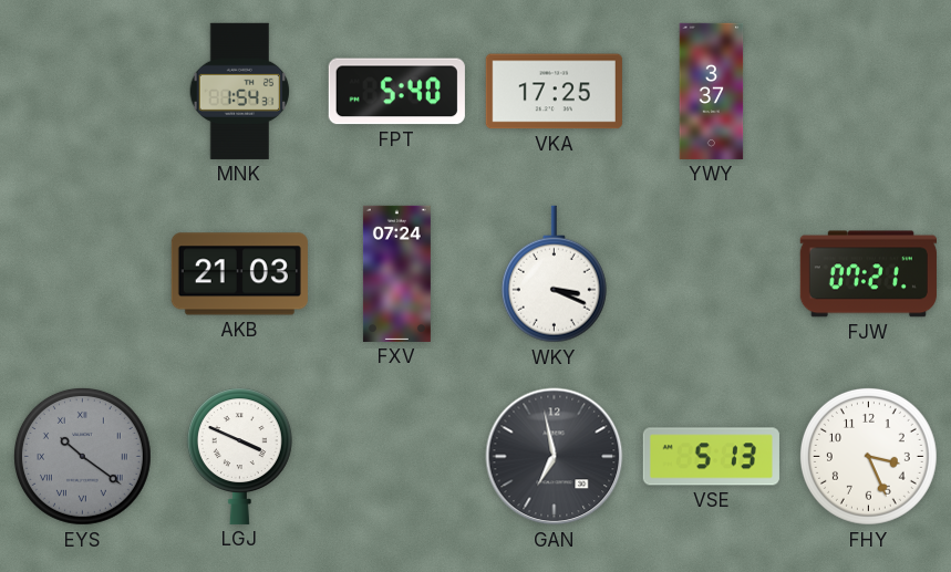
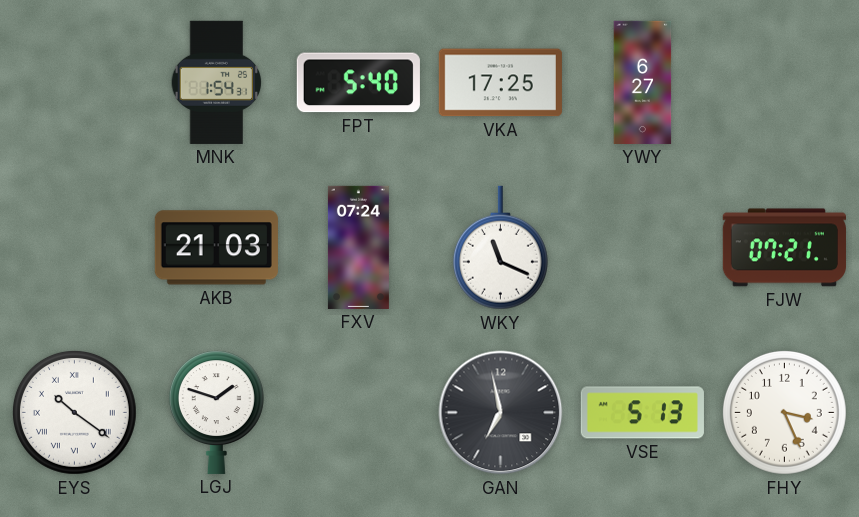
YWY: 3:37 -> 6:27
WKY: 3:19 -> 11:19
EYS dial: grey -> white
LGJ: 3:49 -> 1:48
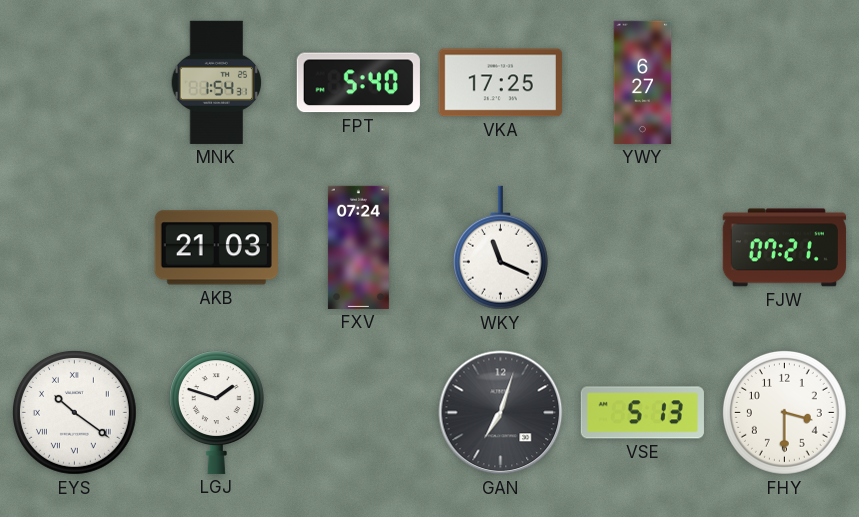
GAN: 6:58 -> 7:03
FHY: 3:26 -> 3:30
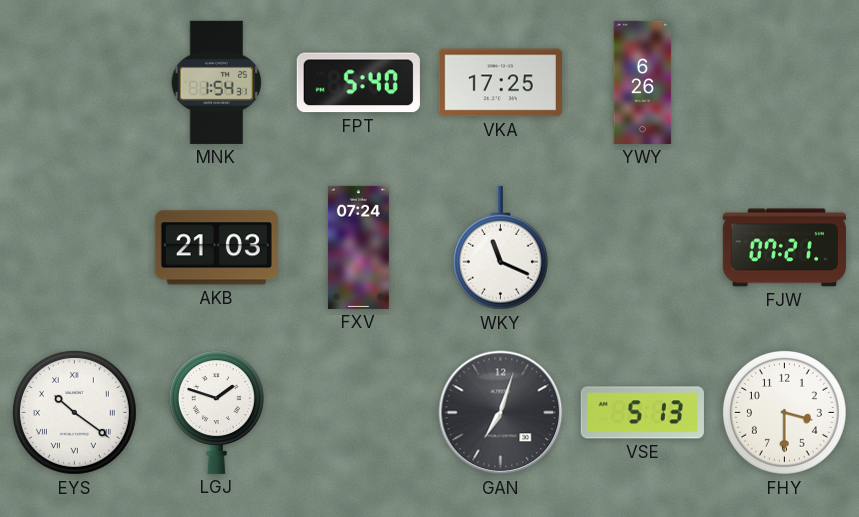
YWY: 6:27 -> 6:26
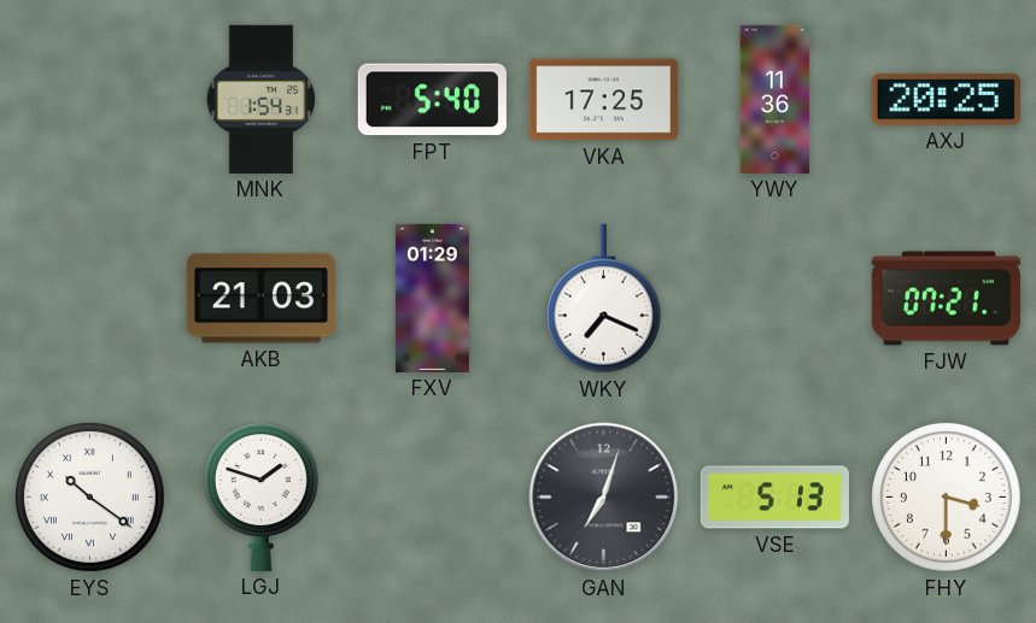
YWY: 6:26 -> 11:36
AXJ: none -> 20:25
FXV: 07:24 -> 01:29
WKY: 11:19 -> 7:19
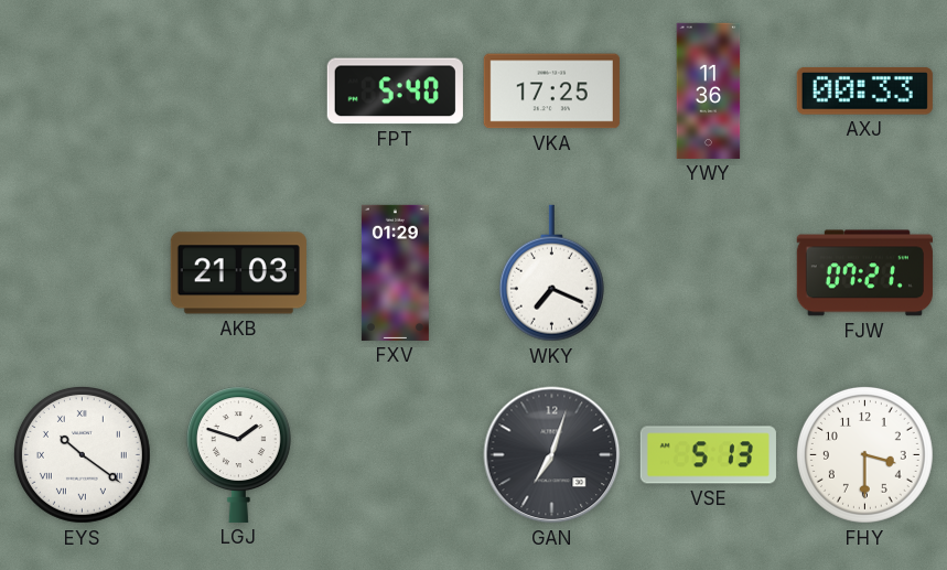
MNK: 1:54 -> none
AXJ: 20:25 -> 00:33
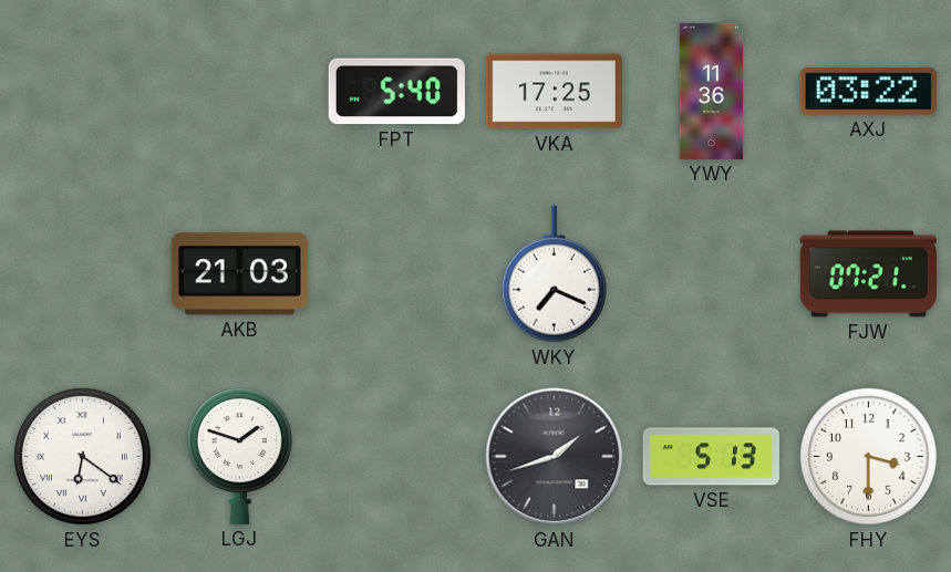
AXJ: 00:33 -> 03:22
FXV: 01:29 -> none
EYS: 10:21 -> 6:21
GAN: 7:03 -> 1:42
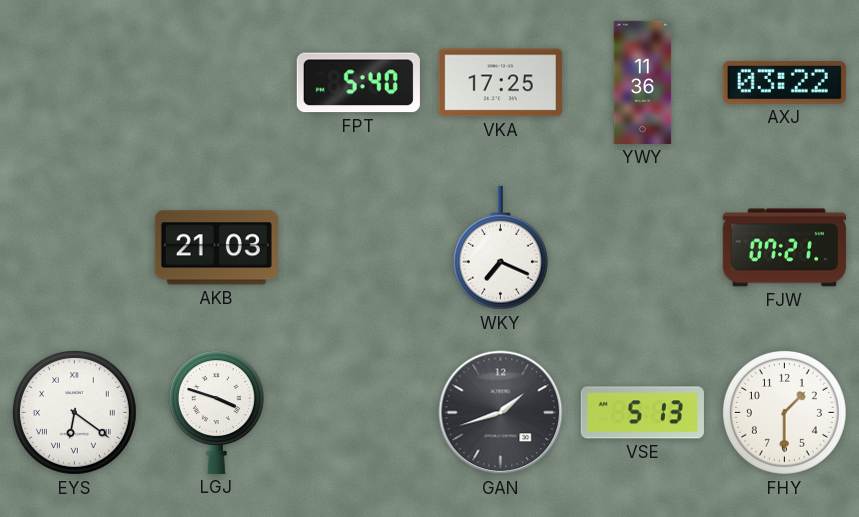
LGJ: 1:48 -> 3:48
FHY: 3:30 -> 1:30
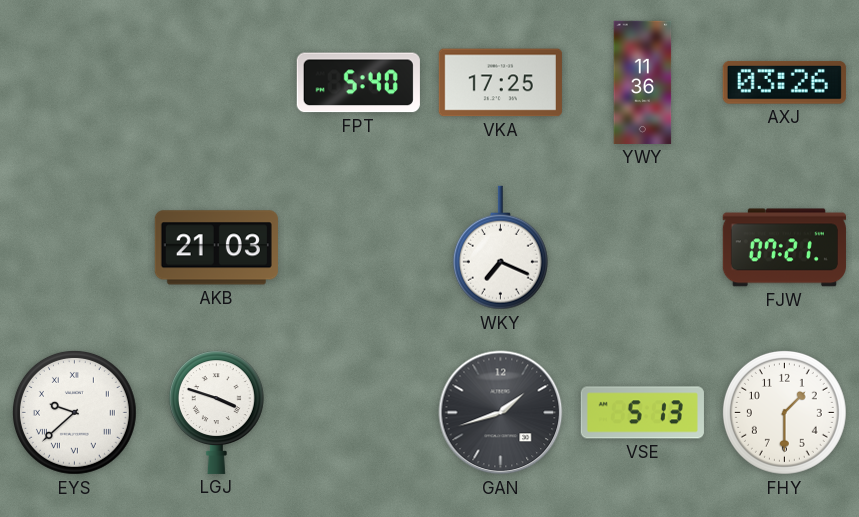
AXJ: 03:22 -> 03:26
EYS: 6:21 -> 9:38
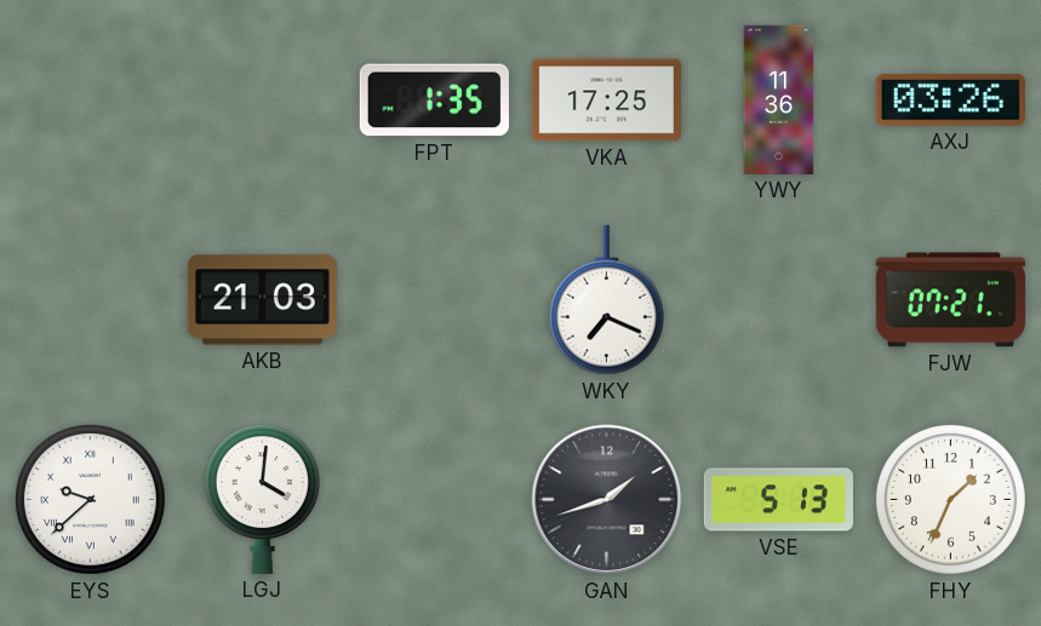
FPT: 5:40 -> 1:35
LGJ: 3:48 -> 4:01
FHY: 1:30 -> 1:34
